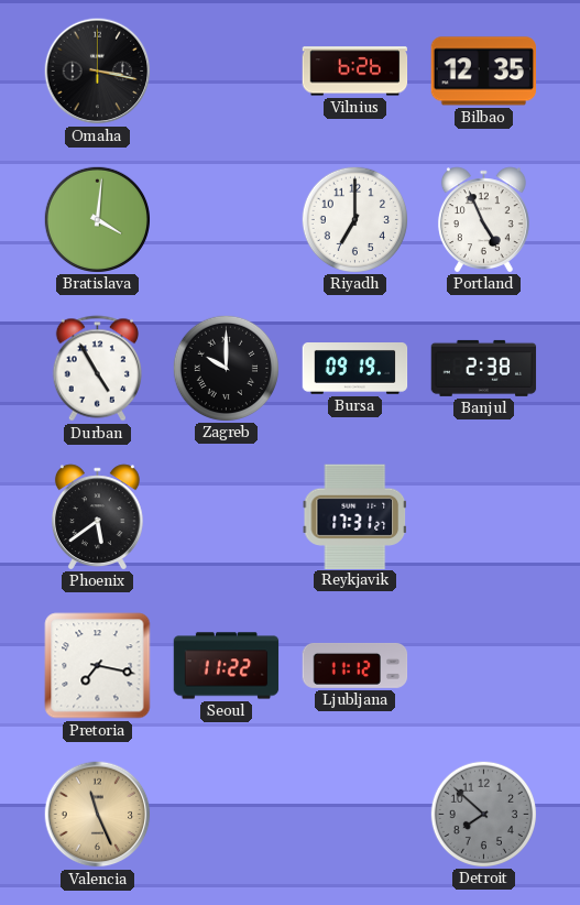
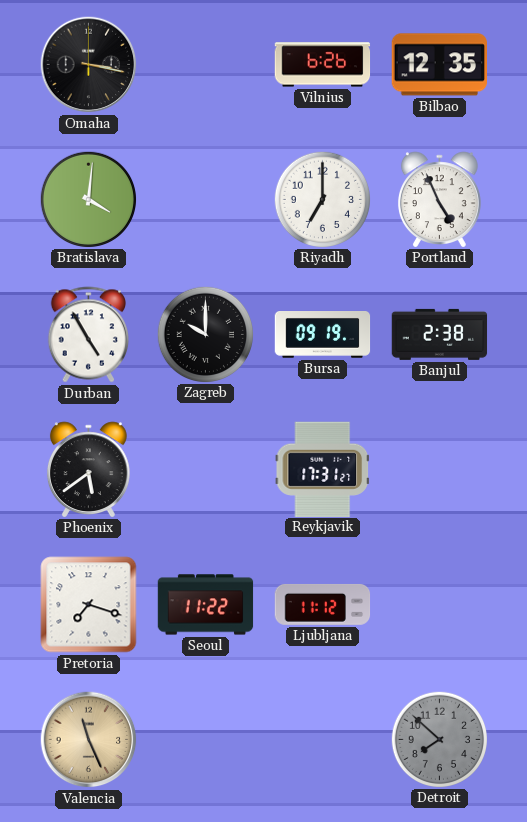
Pretoria: 7:17 -> 7:18
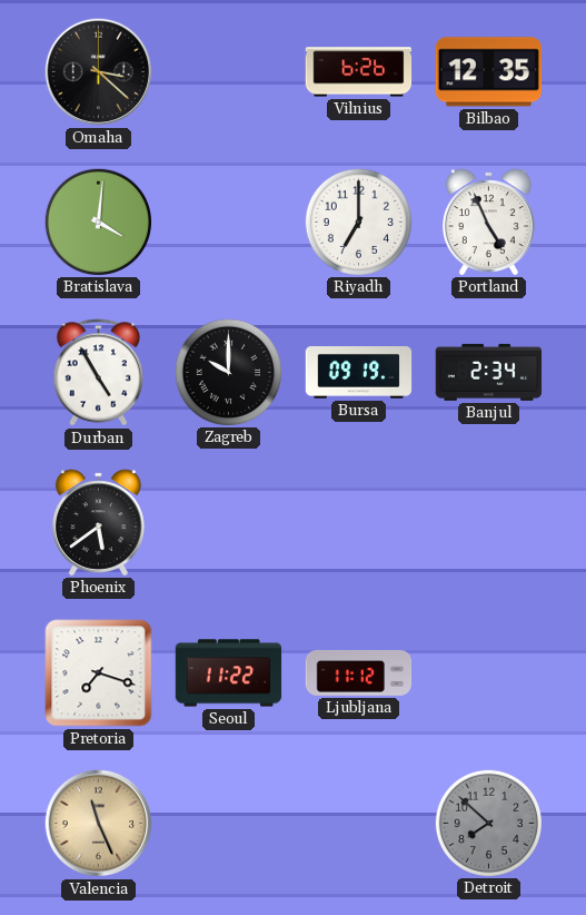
Omaha: 3:17 -> 3:22
Banjul: 2:38 -> 2:34
Reykjavik: 17:31 -> none
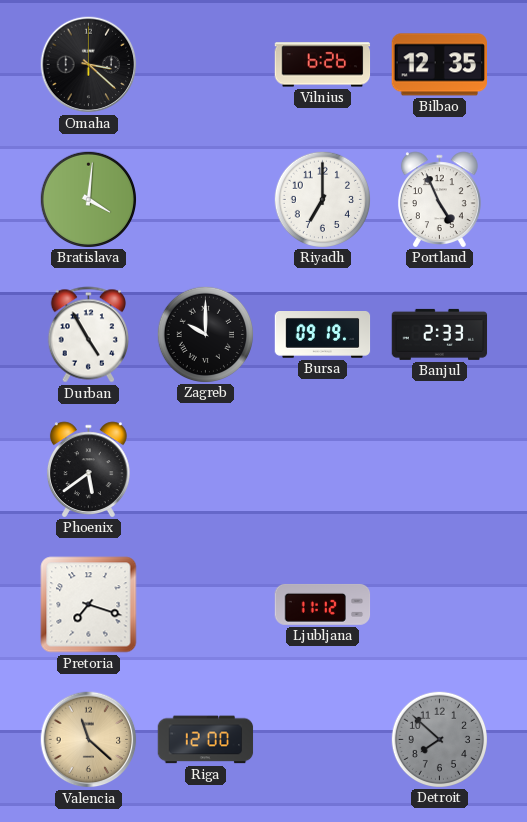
Banjul: 2:34 -> 2:33
Seoul: 11:22 -> none
Valencia: 11:26 -> 11:22
Riga: none -> 12:00
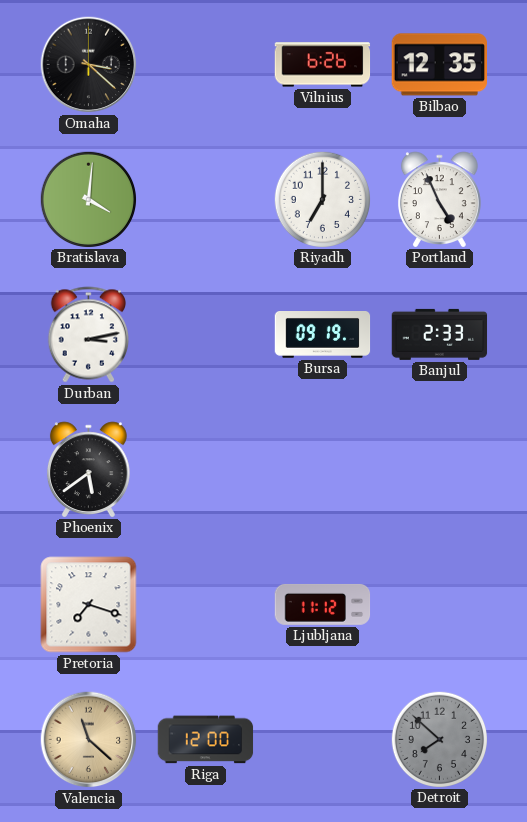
Durban: 4:55 -> 3:13
Zagreb: 10:00 -> none
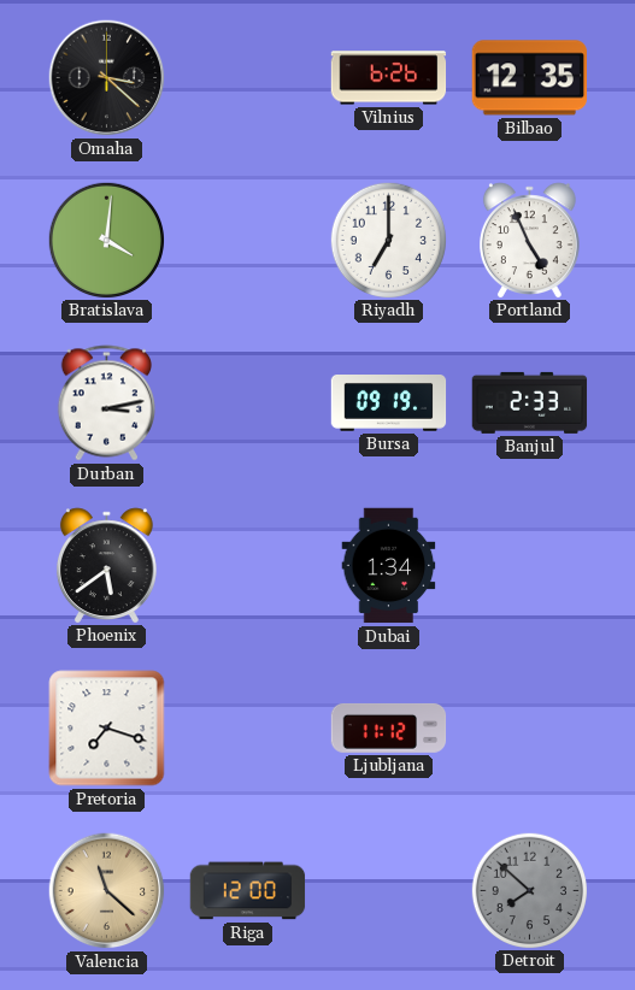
Dubai: none -> 1:34
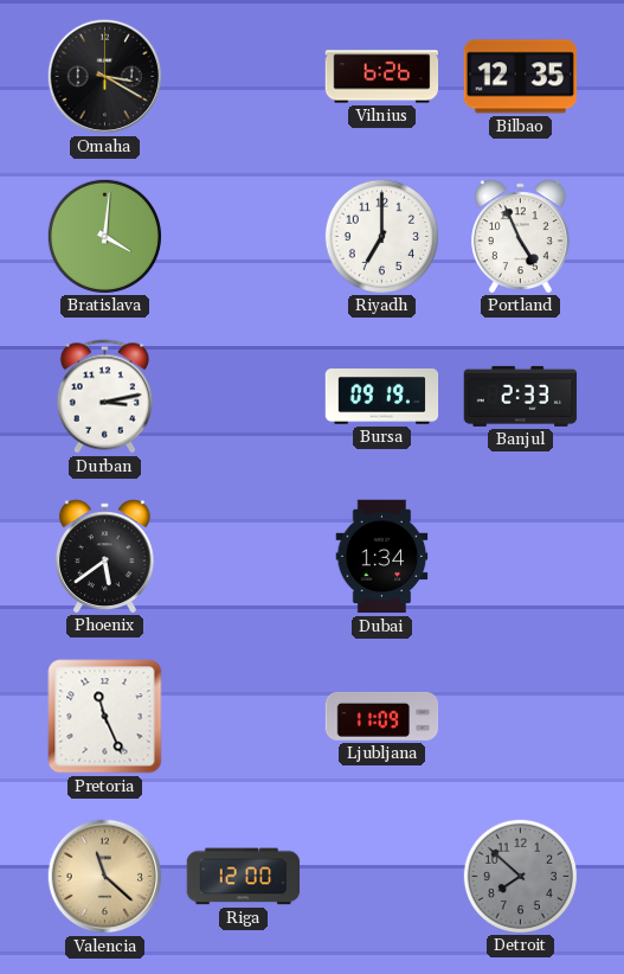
Omaha: 3:22 -> 3:20
Pretoria: 7:18 -> 11:26
Ljubljana: 11:12 -> 11:09
